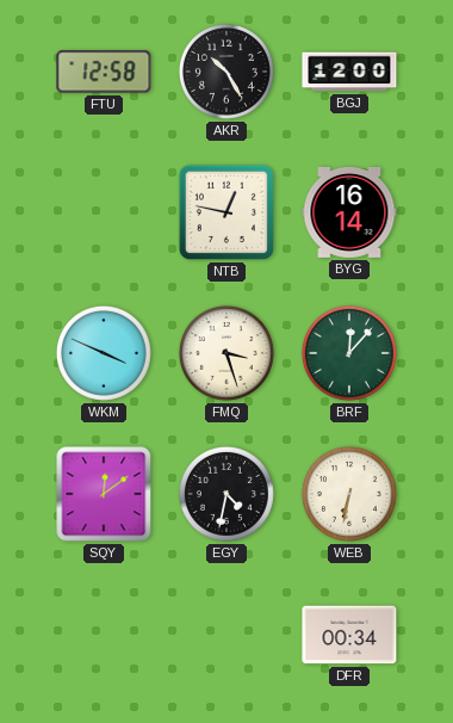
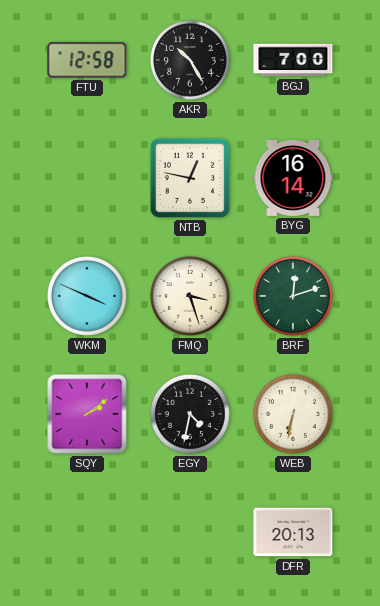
BGJ: 12:00 -> 7:00
BRF: 12:07 -> 12:12
SQY: 12:09 -> 2:09
DFR: 00:34 -> 20:13
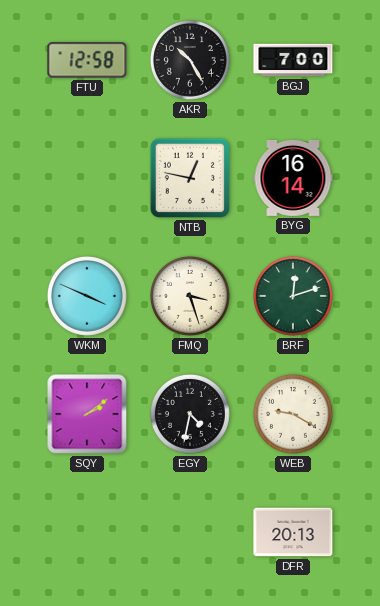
WEB: 6:32 -> 9:20
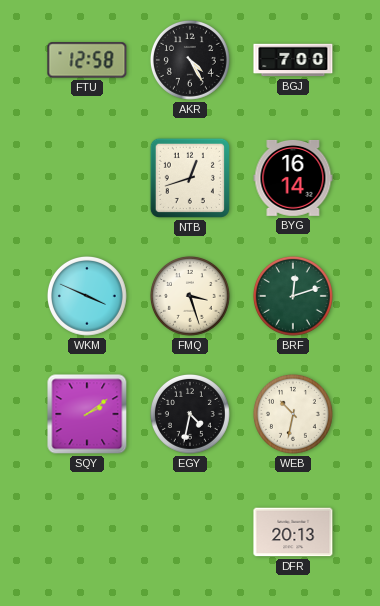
AKR: 10:25 -> 4:25
NTB: 12:47 -> 12:42
WEB: 9:20 -> 10:32
